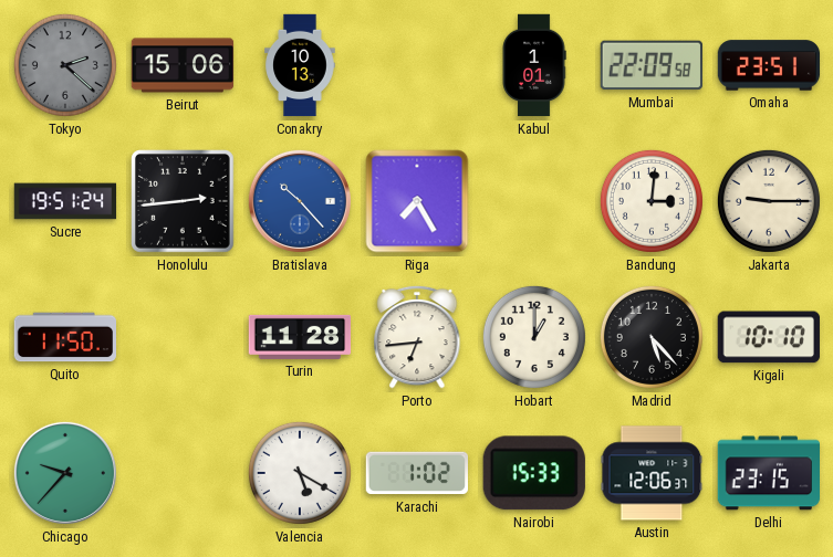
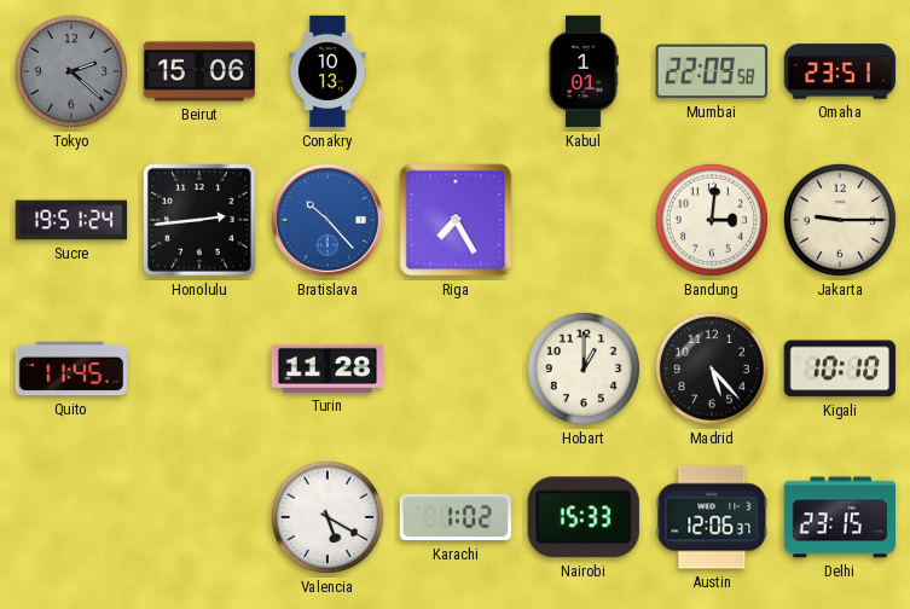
Quito: 11:50 -> 11:45
Porto: 6:44 -> none
Chicago: 9:37 -> none
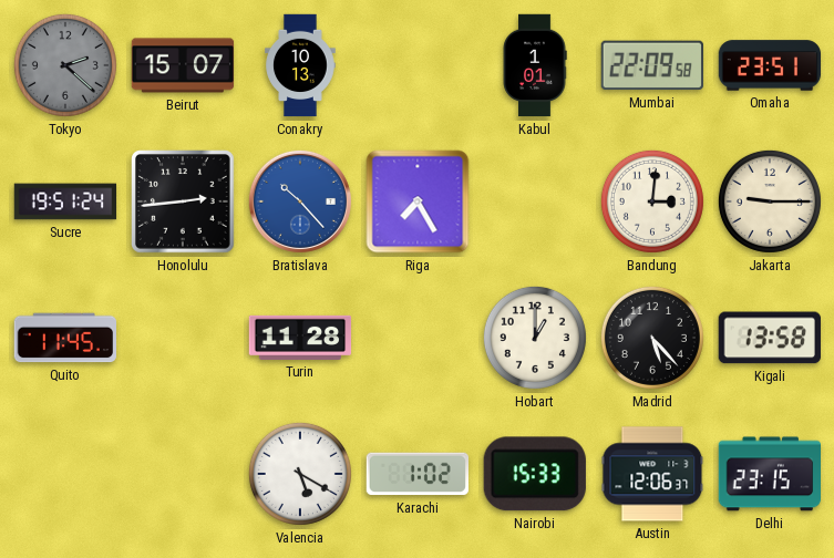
Beirut: 15:06 -> 15:07
Kigali: 10:10 -> 13:58
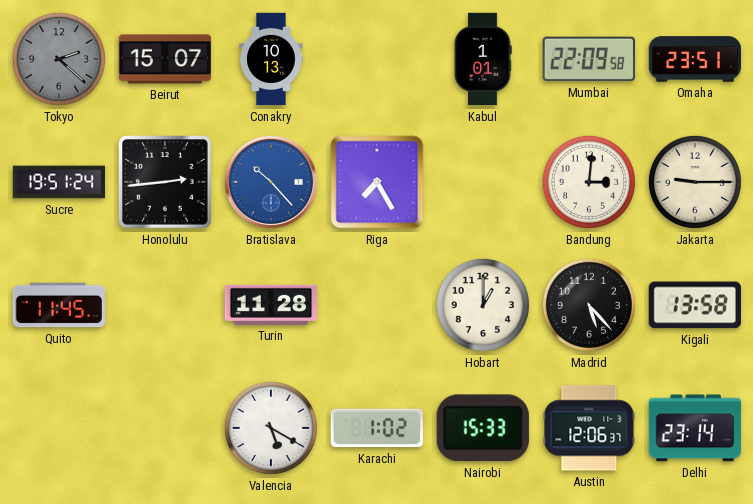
Delhi: 23:15 -> 23:14
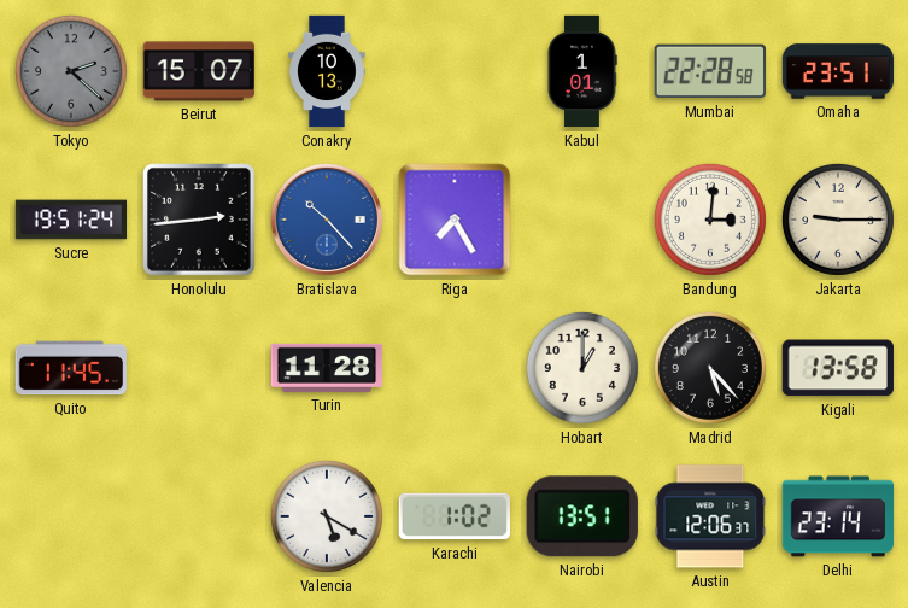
Mumbai: 22:09 -> 22:28
Nairobi: 15:33 -> 13:51
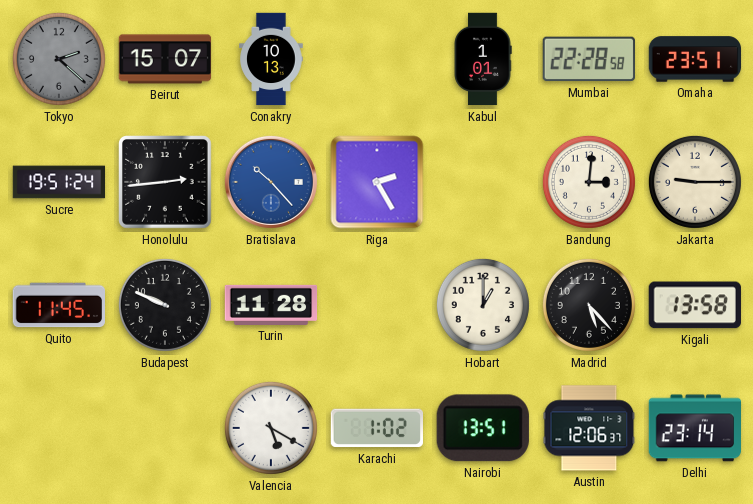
Riga: 7:25 -> 2:25
Budapest: none -> 9:49
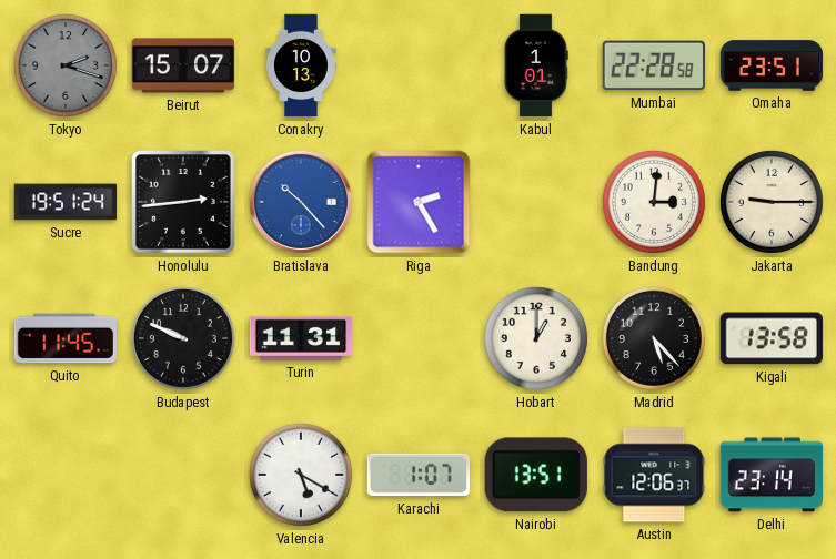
Tokyo: 2:22 -> 2:18
Turin: 11:28 -> 11:31
Karachi: 1:02 -> 1:07
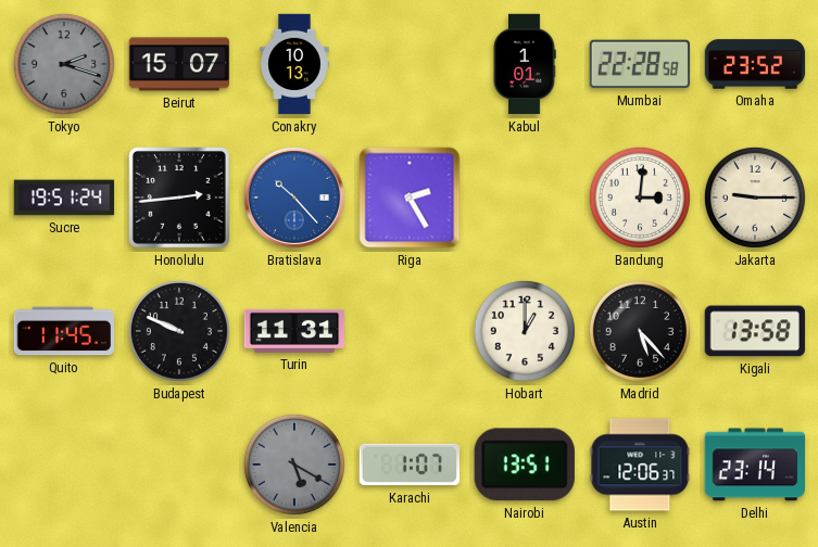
Omaha: 23:51 -> 23:52
Valencia dial: white -> grey
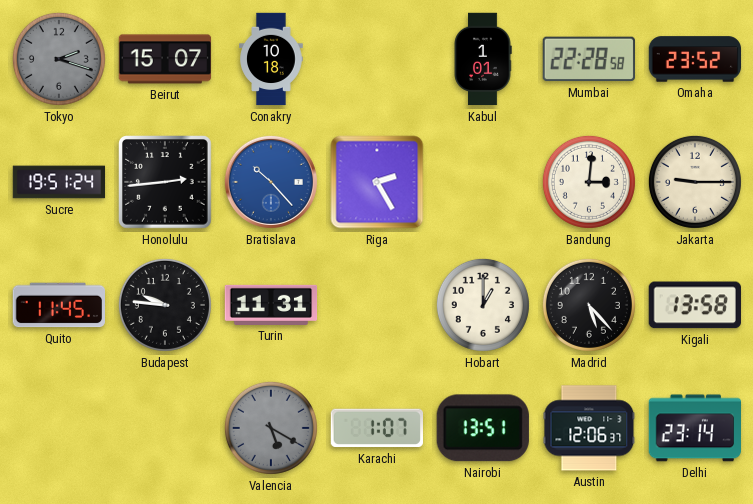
Conakry: 10:13 -> 10:18
Budapest: 9:49 -> 9:46
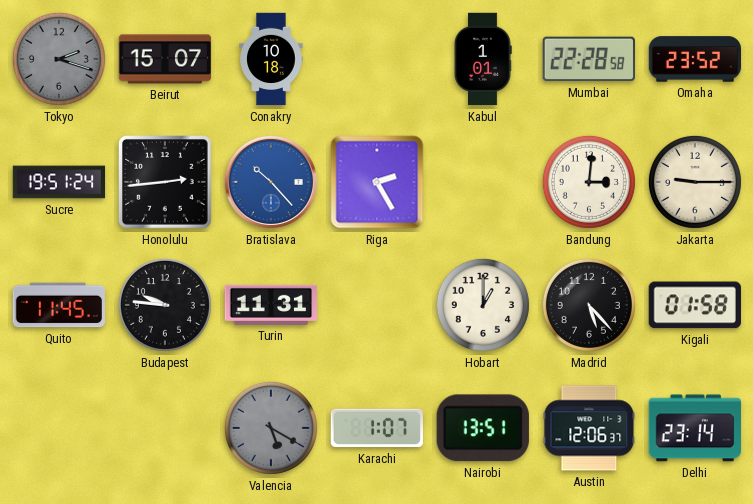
Kigali: 13:58 -> 01:58
